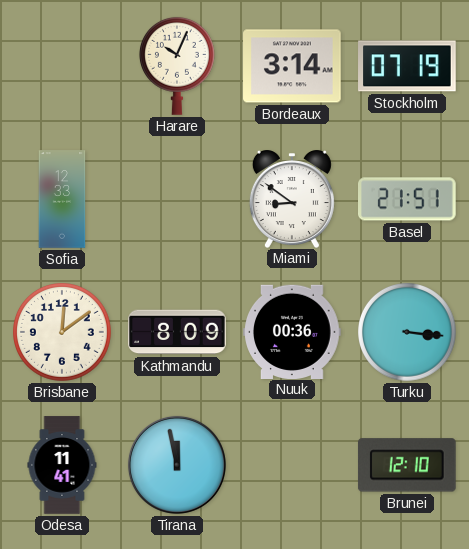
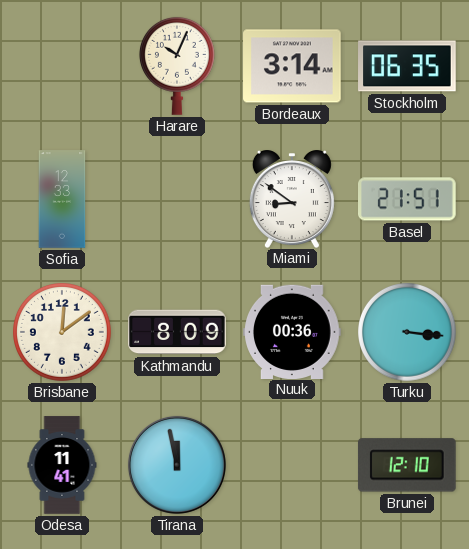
Stockholm: 07:19 -> 06:35
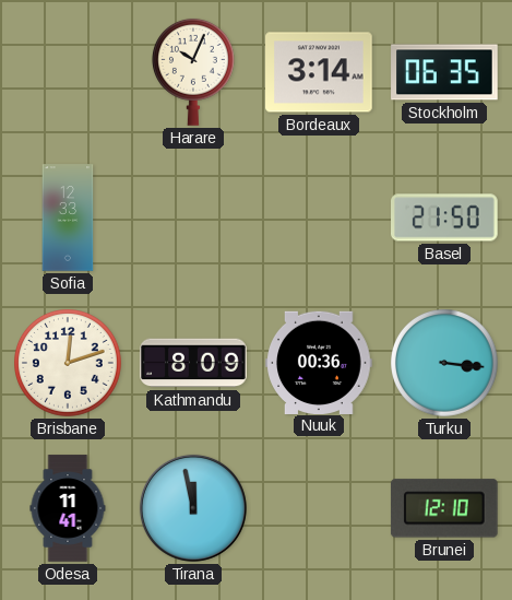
Miami: 8:51 -> none
Basel: 21:51 -> 21:50
Brisbane: 12:09 -> 12:12
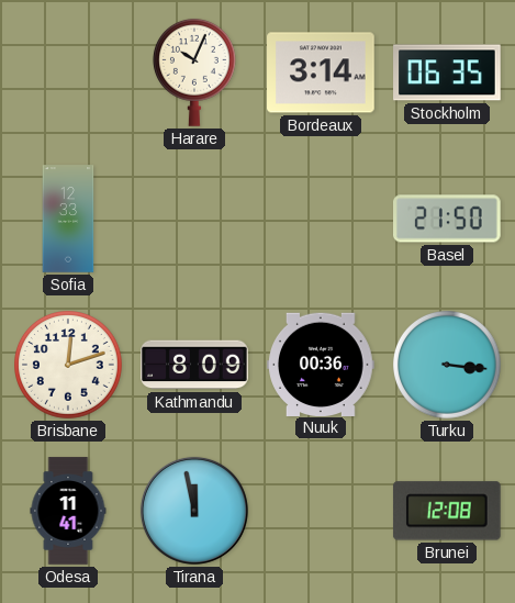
Brunei: 12:10 -> 12:08
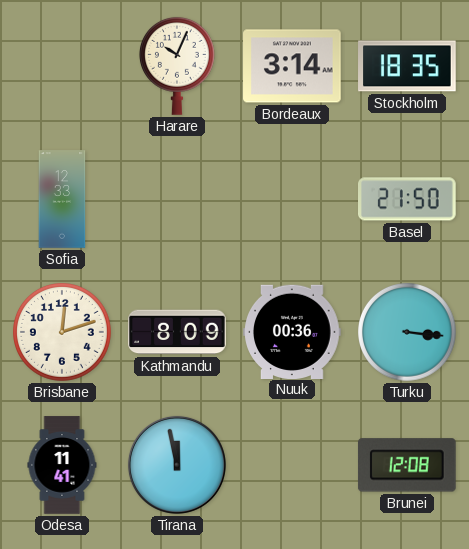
Stockholm: 06:35 -> 18:35
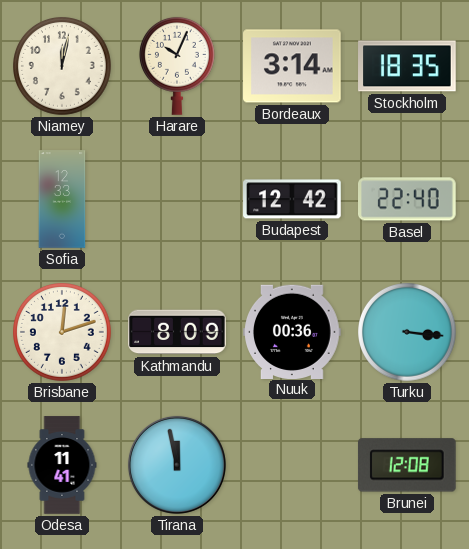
Niamey: none -> 12:02
Budapest: none -> 12:42
Basel: 21:50 -> 22:40
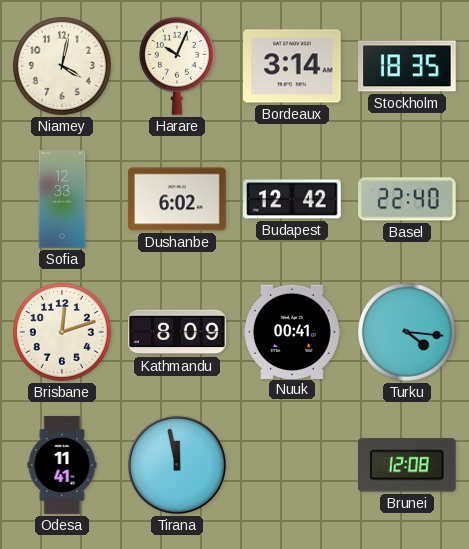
Niamey: 12:02 -> 4:02
Dushanbe: none -> 6:02
Nuuk: 00:36 -> 00:41
Turku: 3:16 -> 4:16
